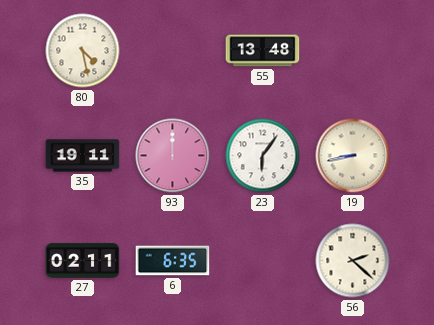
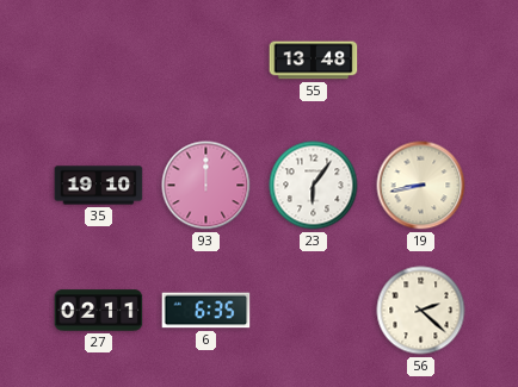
80: 4:28 -> none
35: 19:11 -> 19:10
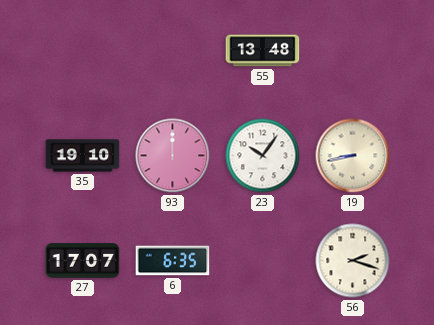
23: 6:06 -> 10:06
27: 02:11 -> 17:07
56: 2:22 -> 2:18
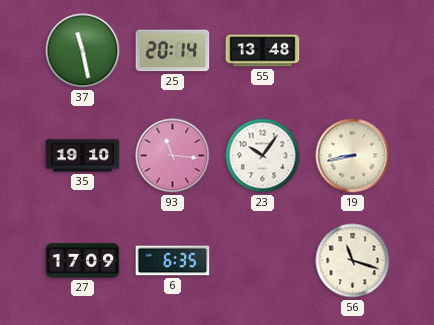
37: none -> 11:28
25: none -> 20:14
93: 12:00 -> 11:16
27: 17:07 -> 17:09
56: 2:18 -> 11:18
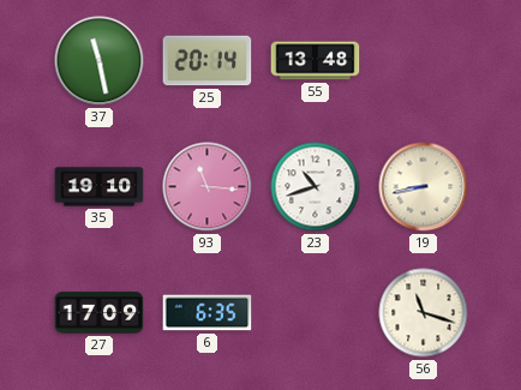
23: 10:06 -> 10:42
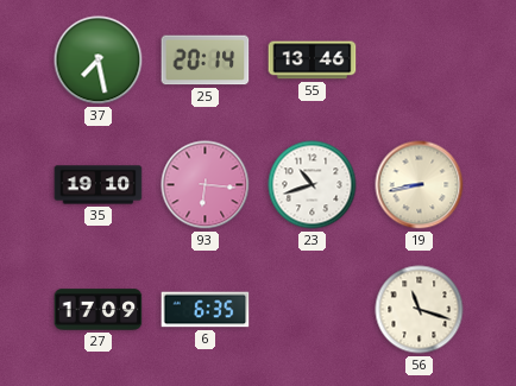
37: 11:28 -> 7:28
55: 13:48 -> 13:46
93: 11:16 -> 6:16
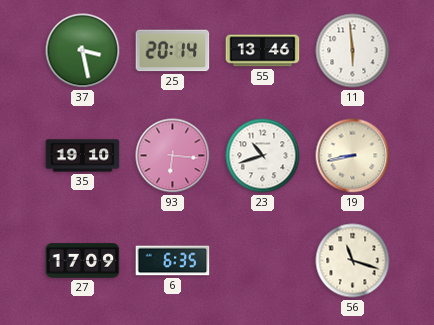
37: 7:28 -> 3:28
11: none -> 5:59
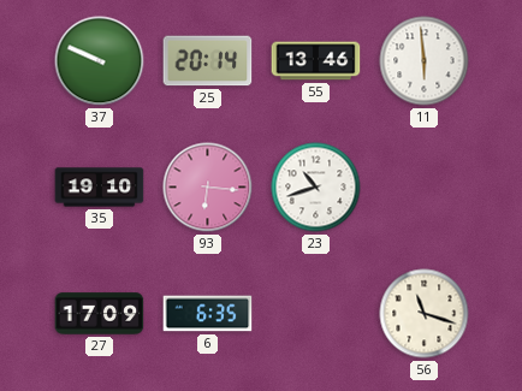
37: 3:28 -> 9:49
19: 8:43 -> none
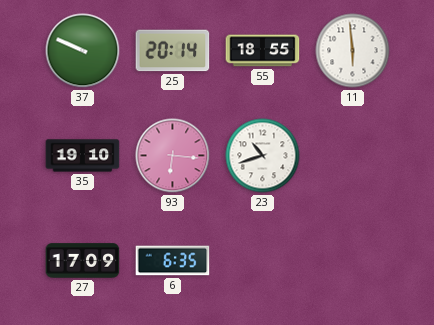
55: 13:46 -> 18:55
56: 11:18 -> none
